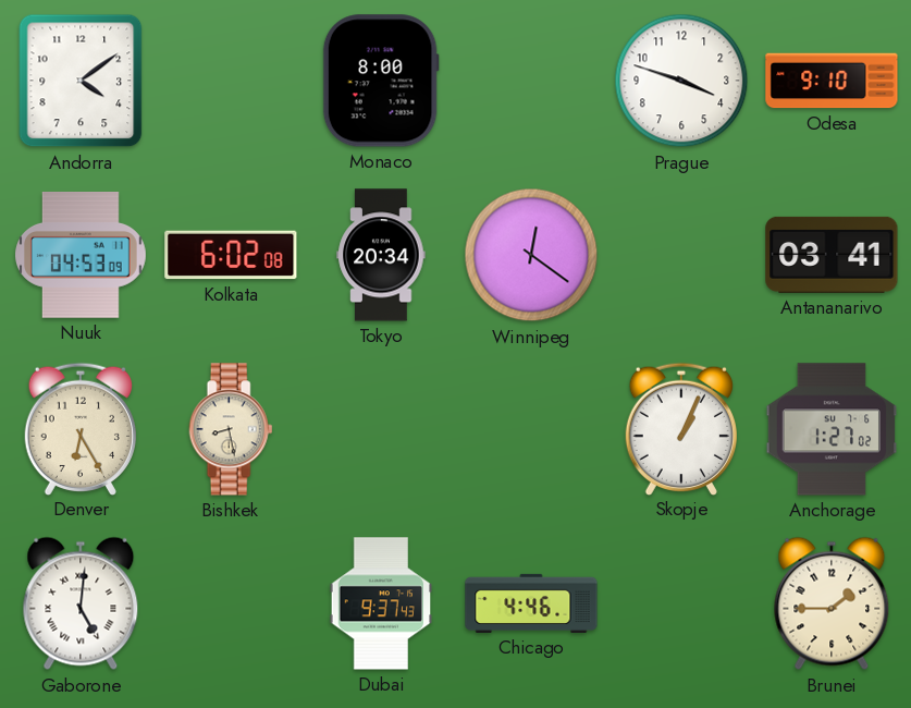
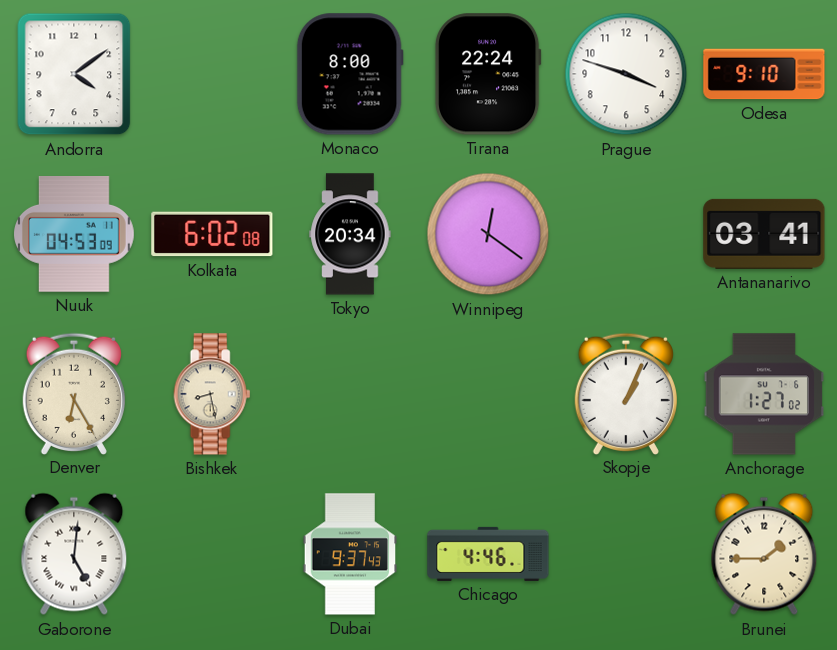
Tirana: none -> 22:24
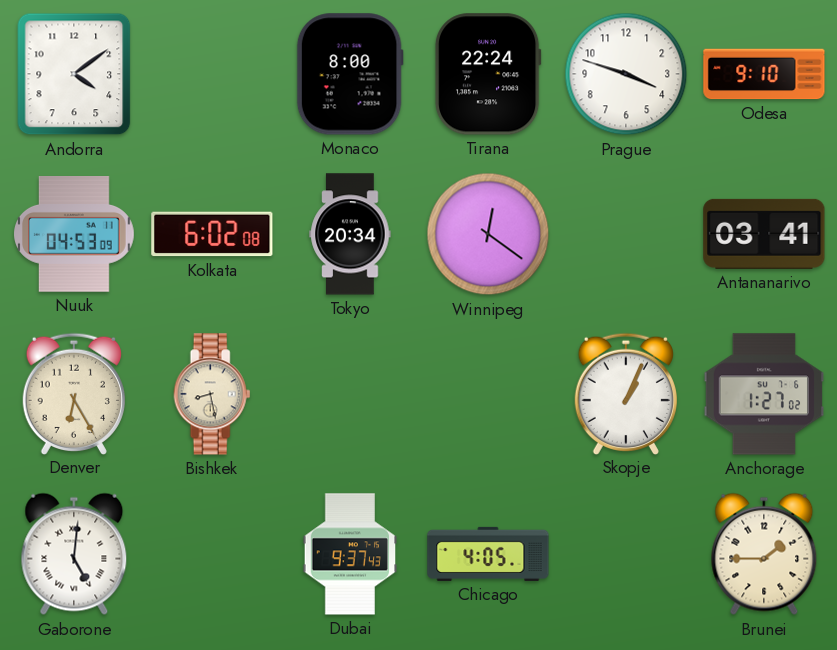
Chicago: 4:46 -> 4:05
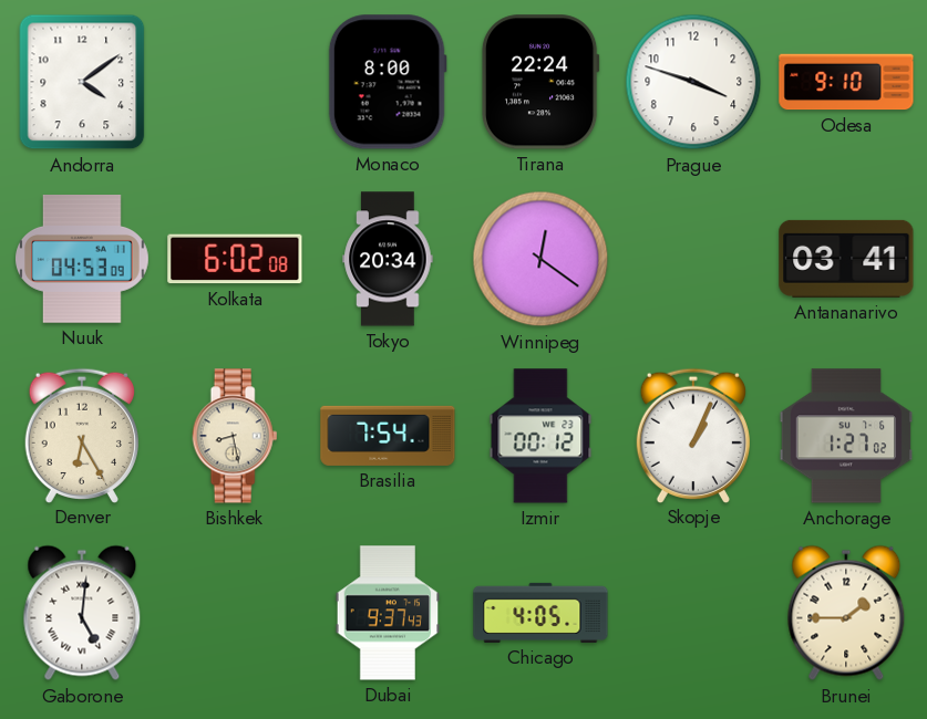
Brasilia: none -> 7:54
Izmir: none -> 00:12
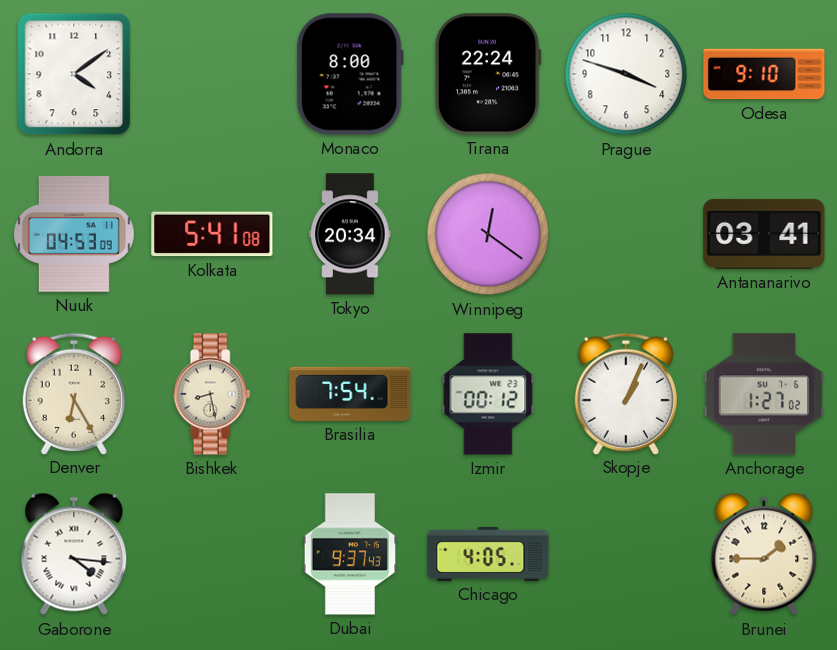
Kolkata: 6:02 -> 5:41
Gaborone: 5:01 -> 4:16
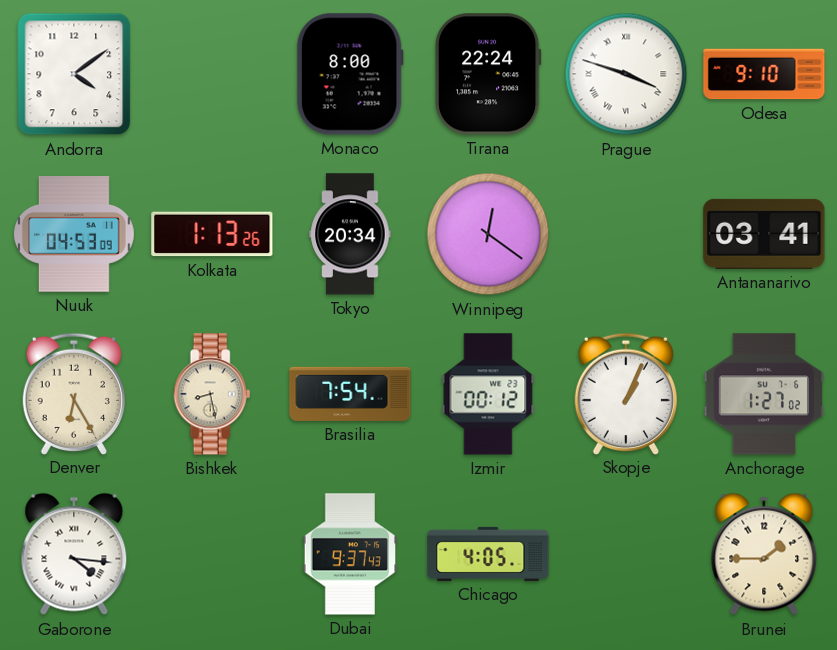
Prague numerals: Arabic -> Roman
Kolkata: 5:41 -> 1:13
